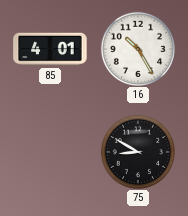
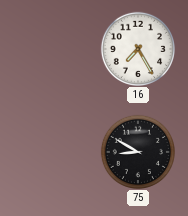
85: 4:01 -> none
16: 10:25 -> 7:25
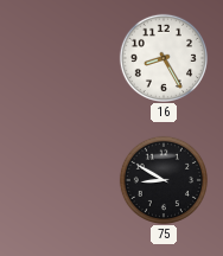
16: 7:25 -> 8:25
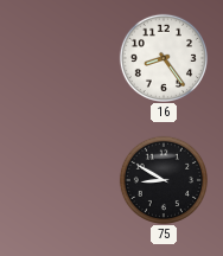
16: 8:25 -> 8:24
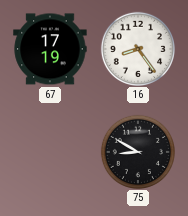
67: none -> 17:19
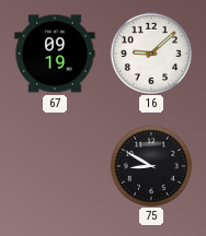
67: 17:19 -> 09:19
16: 8:24 -> 9:08
